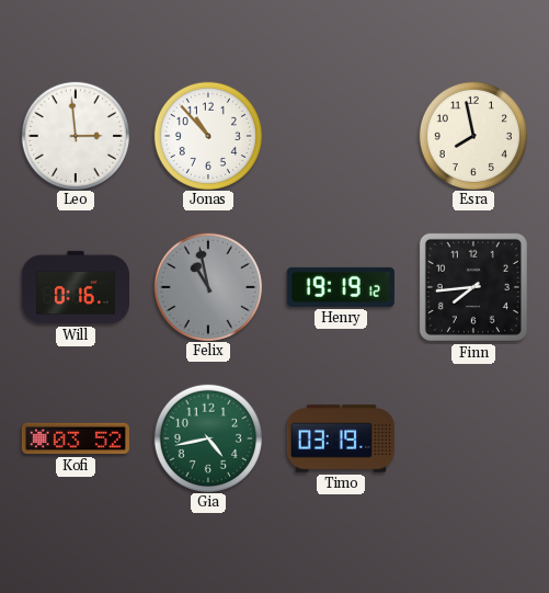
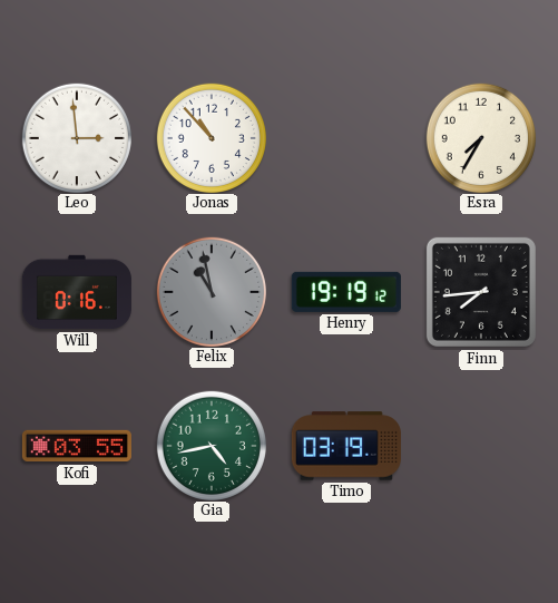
Esra: 7:58 -> 7:35
Kofi: 03:52 -> 03:55
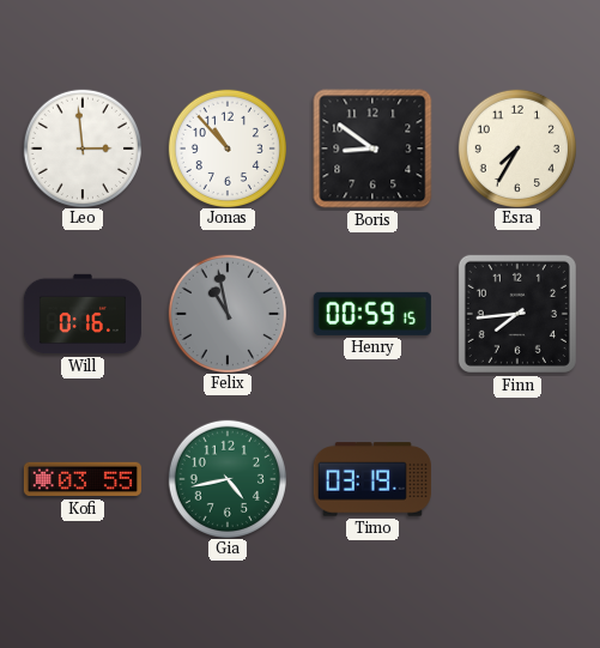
Boris: none -> 8:51
Henry: 19:19 -> 00:59
